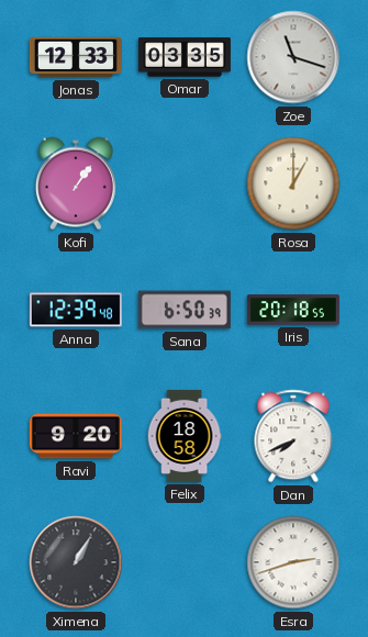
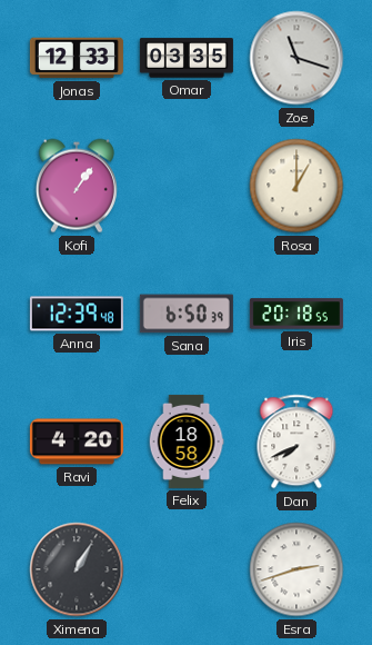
Ravi: 9:20 -> 4:20
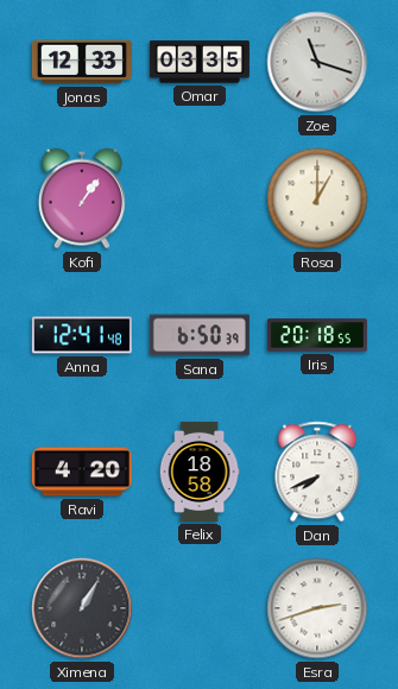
Anna: 12:39 -> 12:41
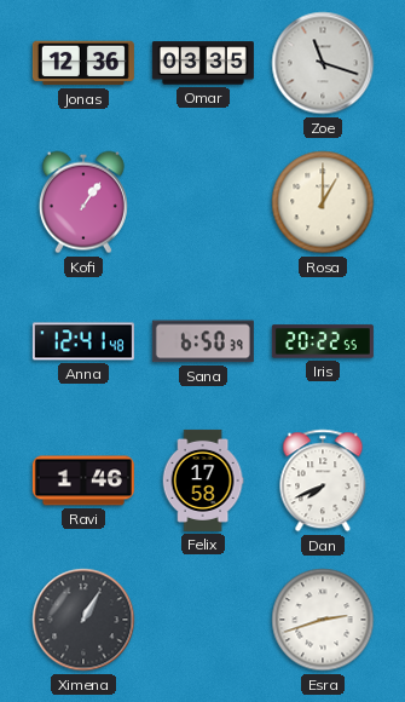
Jonas: 12:33 -> 12:36
Iris: 20:18 -> 20:22
Ravi: 4:20 -> 1:46
Felix: 18:58 -> 17:58
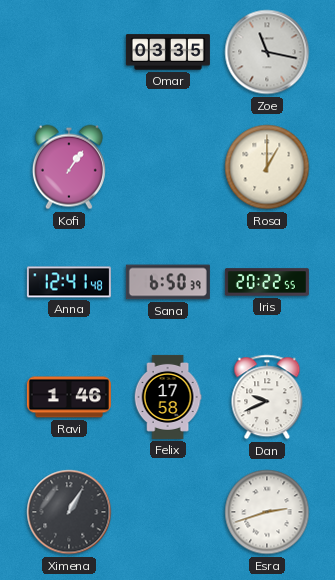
Jonas: 12:36 -> none
Zoe: 11:18 -> 11:17
Dan: 7:41 -> 9:41
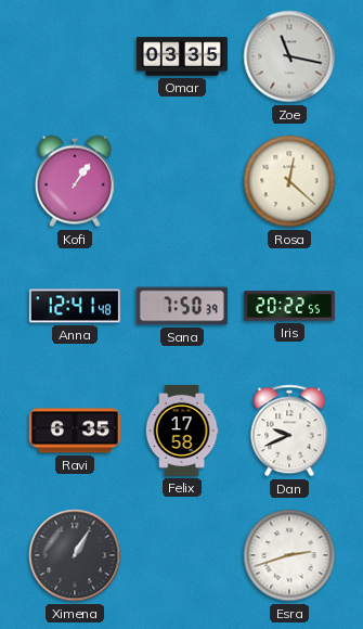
Rosa: 1:00 -> 12:22
Sana: 6:50 -> 7:50
Ravi: 1:46 -> 6:35
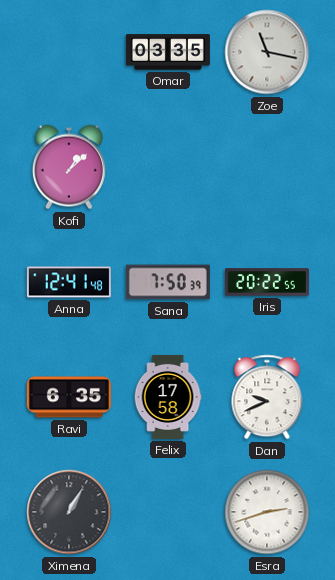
Kofi: 1:06 -> 1:08
Rosa: 12:22 -> none
